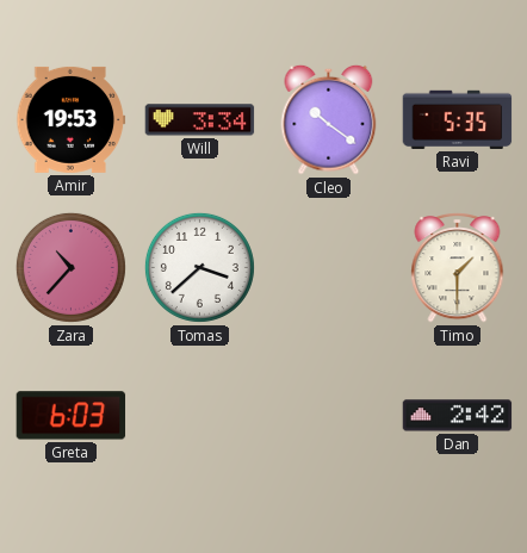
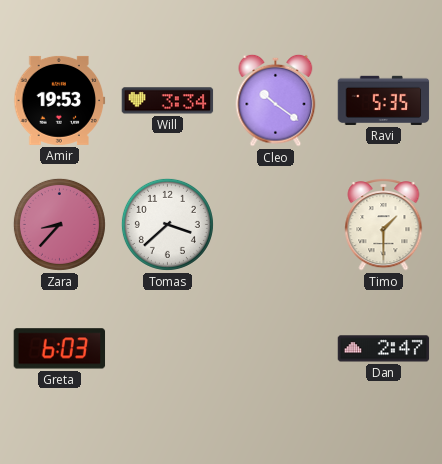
Zara: 10:37 -> 8:37
Dan: 2:42 -> 2:47
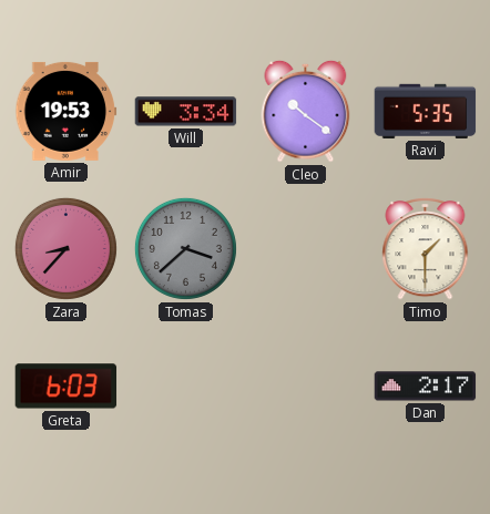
Tomas dial: white -> grey
Dan: 2:47 -> 2:17
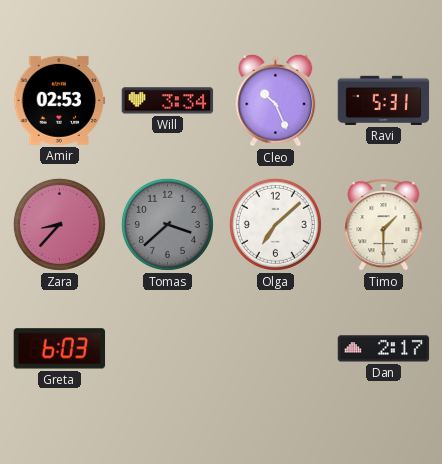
Amir: 19:53 -> 02:53
Cleo: 10:21 -> 10:26
Ravi: 5:35 -> 5:31
Olga: none -> 7:08
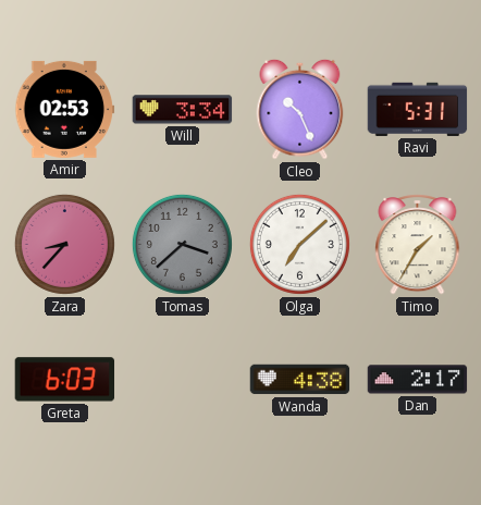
Timo: 1:30 -> 1:35
Wanda: none -> 4:38
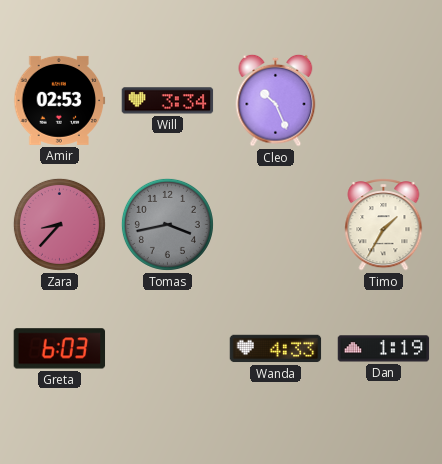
Ravi: 5:31 -> none
Tomas: 3:38 -> 3:43
Olga: 7:08 -> none
Wanda: 4:38 -> 4:33
Dan: 2:17 -> 1:19
